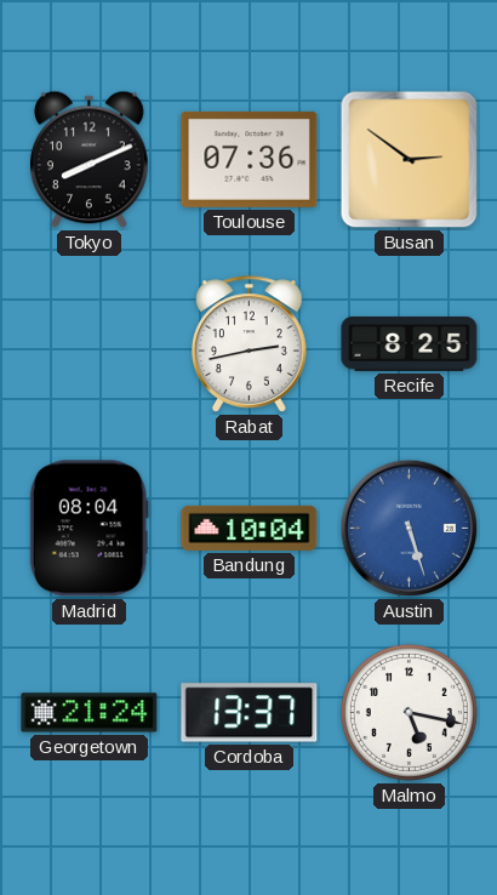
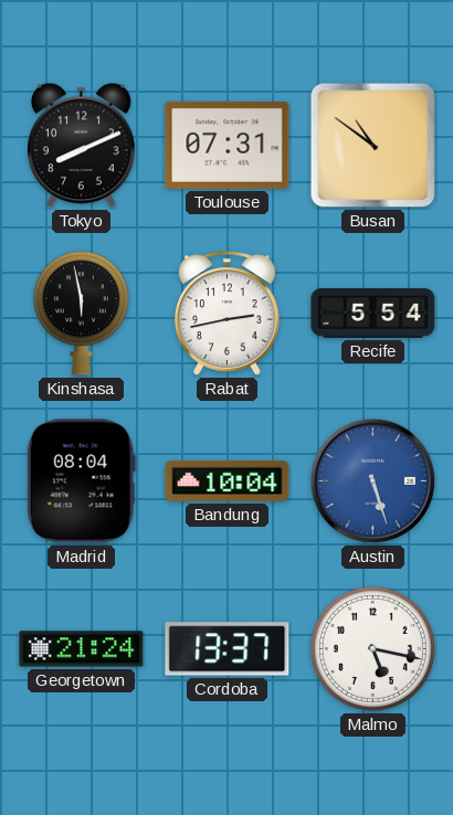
Toulouse: 07:36 -> 07:31
Busan: 2:51 -> 10:51
Kinshasa: none -> 5:58
Recife: 8:25 -> 5:54
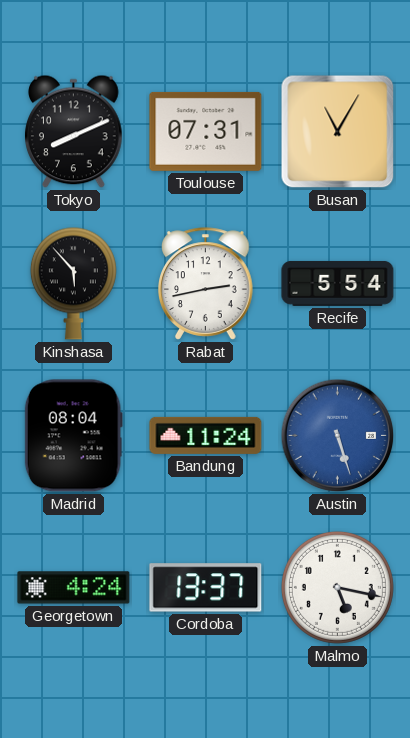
Busan: 10:51 -> 11:05
Kinshasa: 5:58 -> 5:53
Bandung: 10:04 -> 11:24
Georgetown: 21:24 -> 4:24
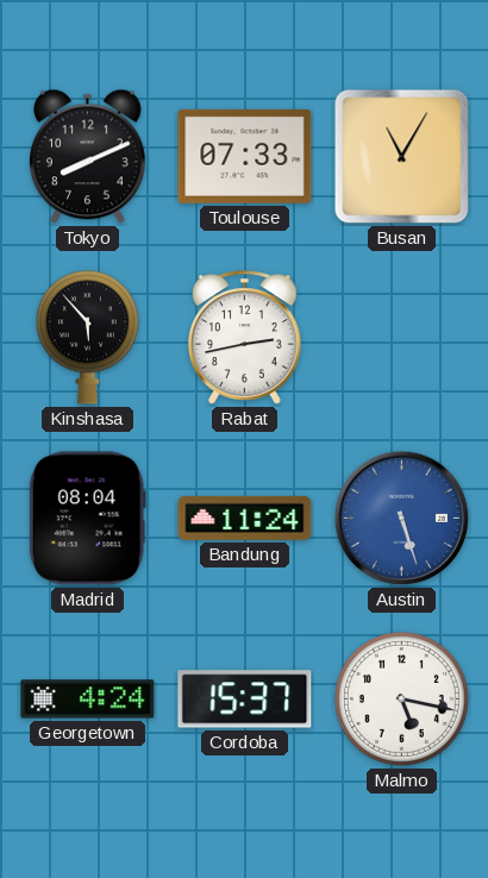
Toulouse: 07:31 -> 07:33
Recife: 5:54 -> none
Cordoba: 13:37 -> 15:37
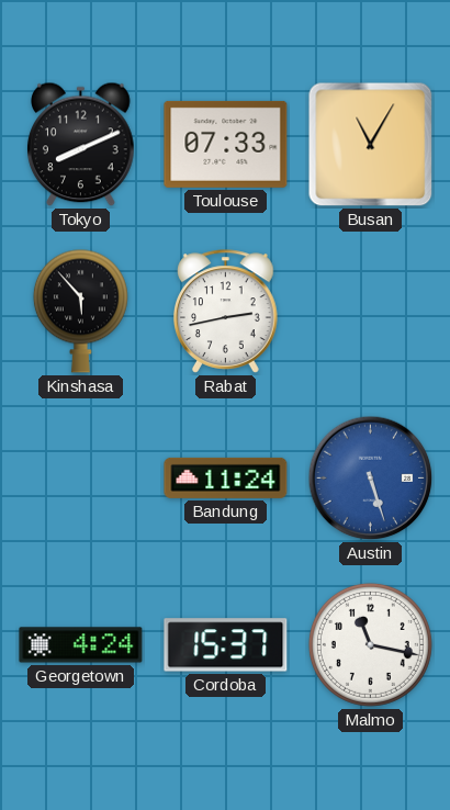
Madrid: 08:04 -> none
Malmo: 5:17 -> 11:17
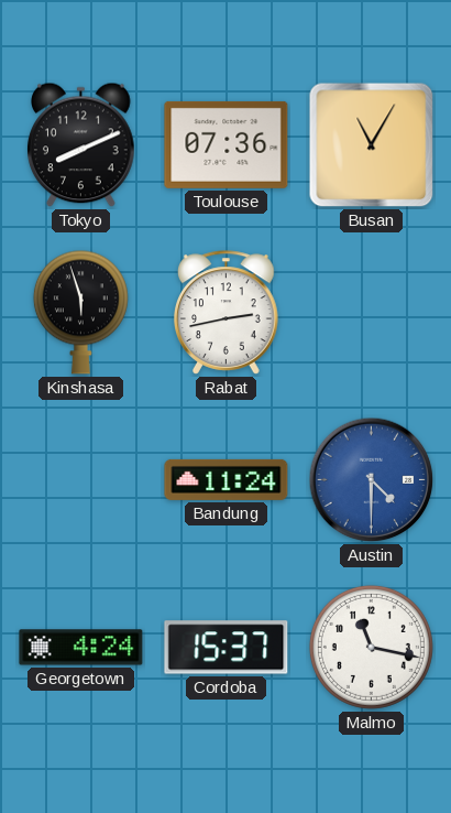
Toulouse: 07:33 -> 07:36
Kinshasa: 5:53 -> 5:57
Austin: 5:27 -> 4:30
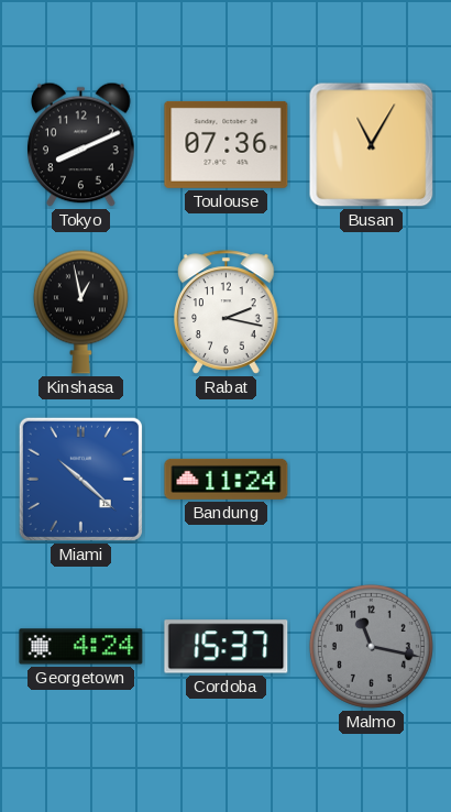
Kinshasa: 5:57 -> 12:58
Rabat: 2:43 -> 2:17
Miami: none -> 10:22
Austin: 4:30 -> none
Malmo dial: white -> grey
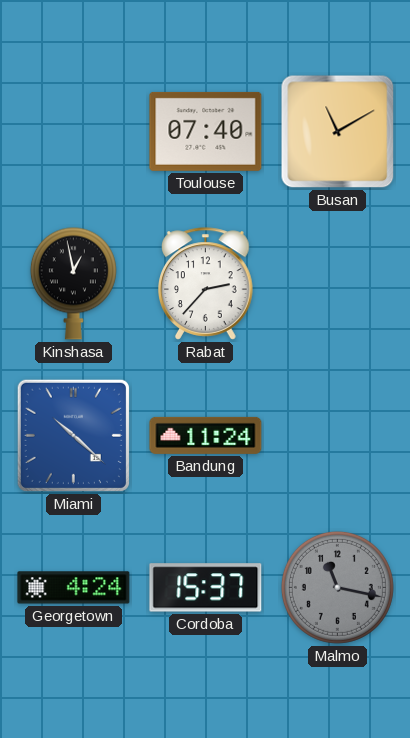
Tokyo: 8:11 -> none
Toulouse: 07:36 -> 07:40
Busan: 11:05 -> 11:10
Rabat: 2:17 -> 2:37
